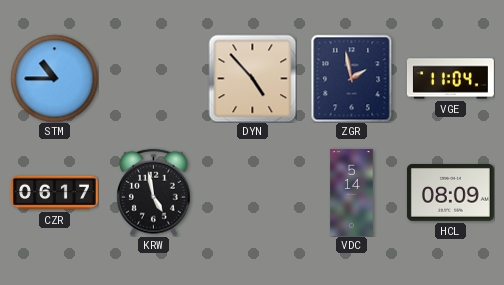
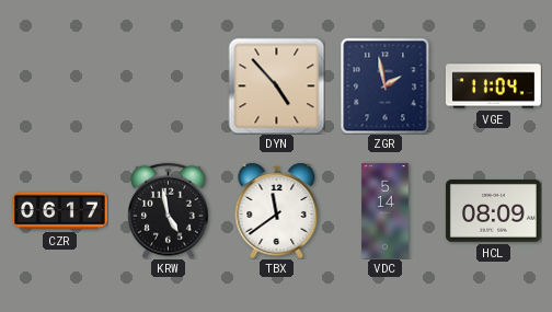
STM: 10:45 -> none
TBX: none -> 11:39
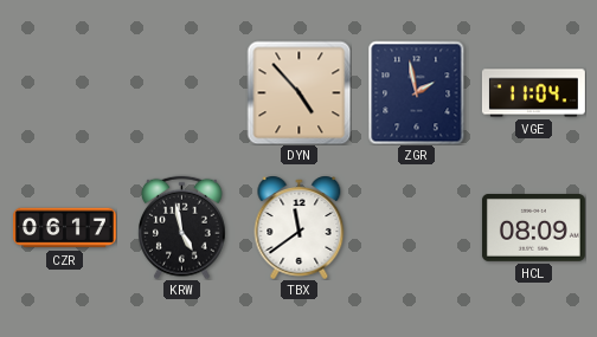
VDC: 5:14 -> none
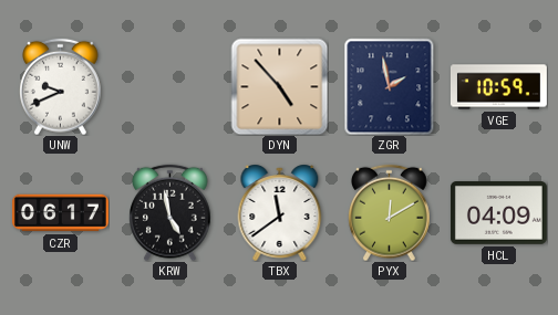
UNW: none -> 9:41
VGE: 11:04 -> 10:59
PYX: none -> 12:10
HCL: 08:09 -> 04:09
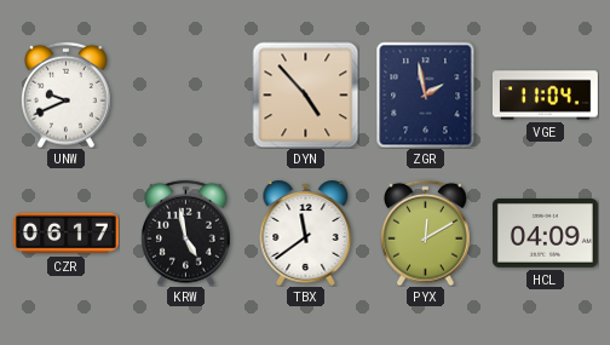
VGE: 10:59 -> 11:04
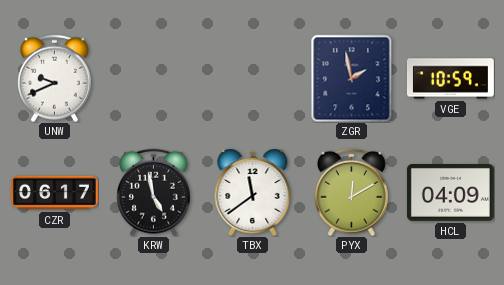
DYN: 4:53 -> none
VGE: 11:04 -> 10:59
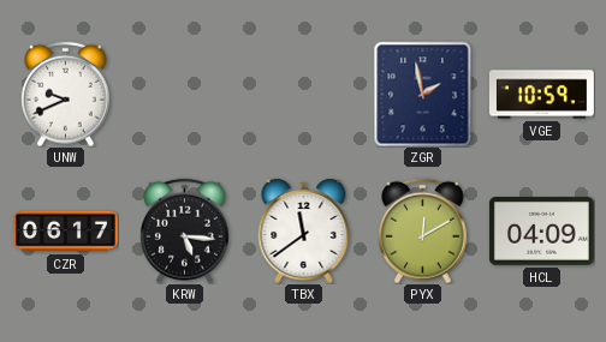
KRW: 4:58 -> 5:16
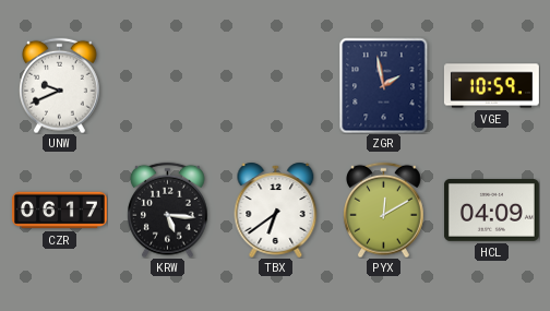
TBX: 11:39 -> 6:39
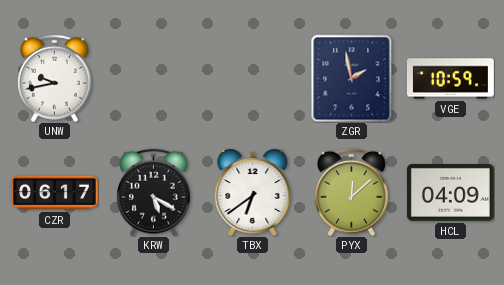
UNW: 9:41 -> 9:43
KRW: 5:16 -> 5:20
PYX: 12:10 -> 12:08
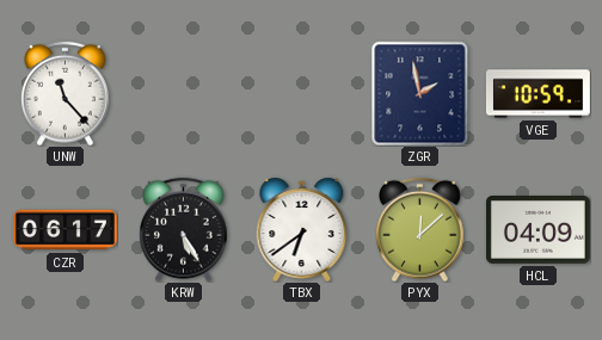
UNW: 9:43 -> 11:23
KRW: 5:20 -> 5:25
